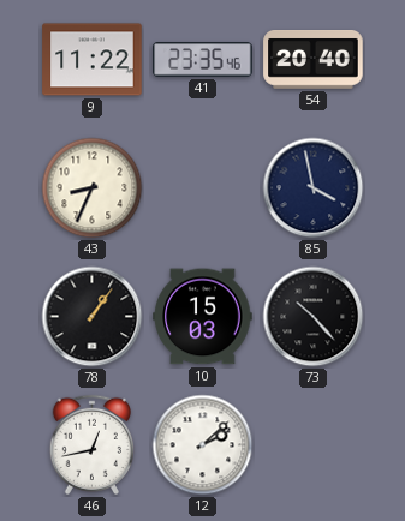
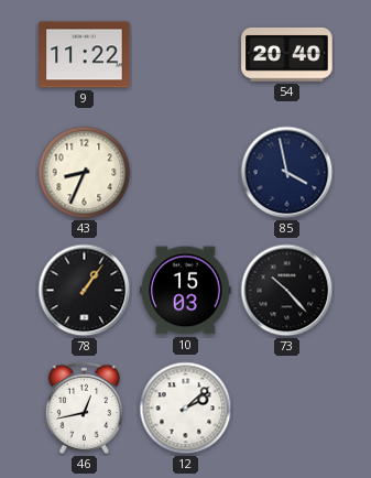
41: 23:35 -> none
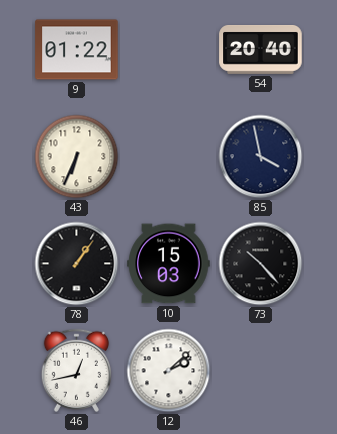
9: 11:22 -> 01:22
43: 8:34 -> 6:34
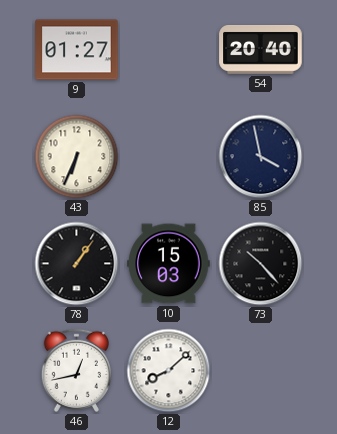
9: 01:22 -> 01:27
12: 2:08 -> 8:08
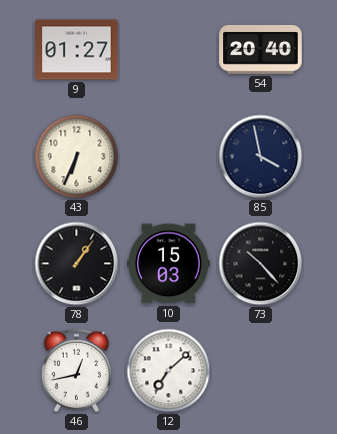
12: 8:08 -> 7:08
